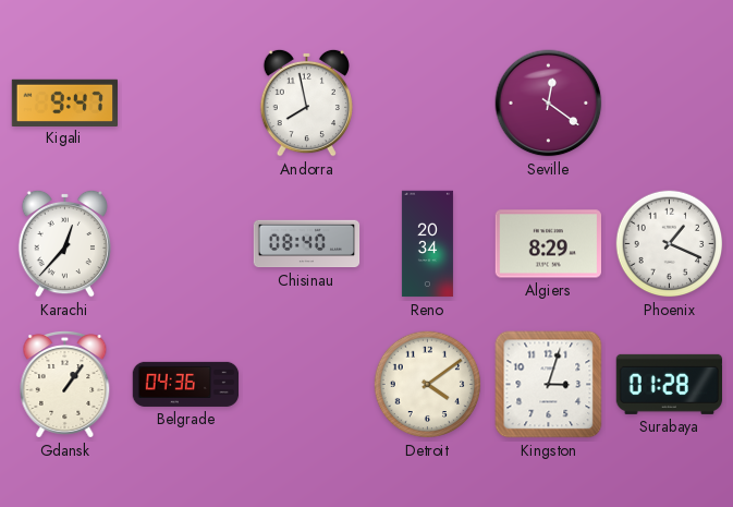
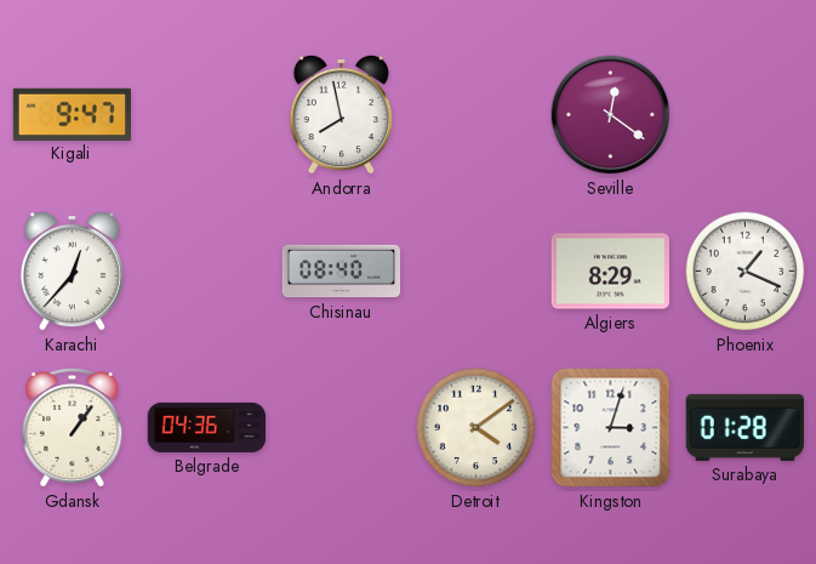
Reno: 20:34 -> none
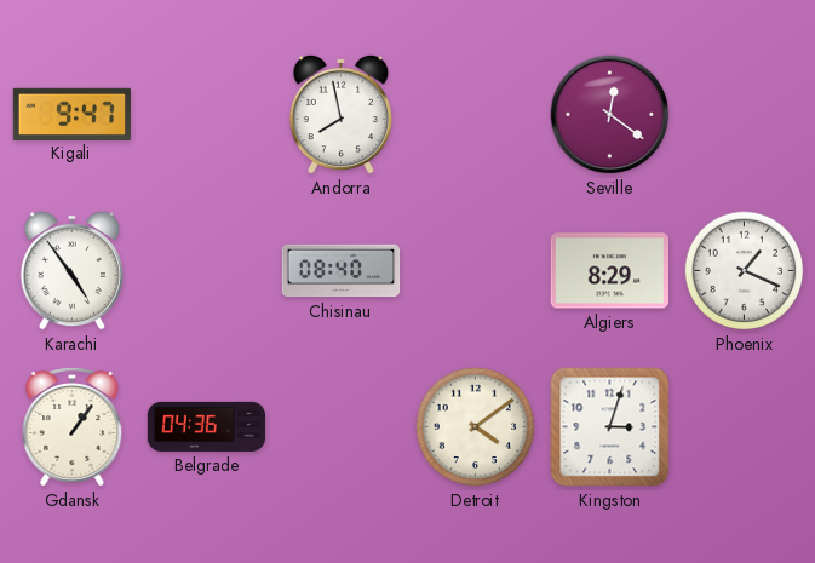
Karachi: 12:37 -> 4:54
Surabaya: 01:28 -> none
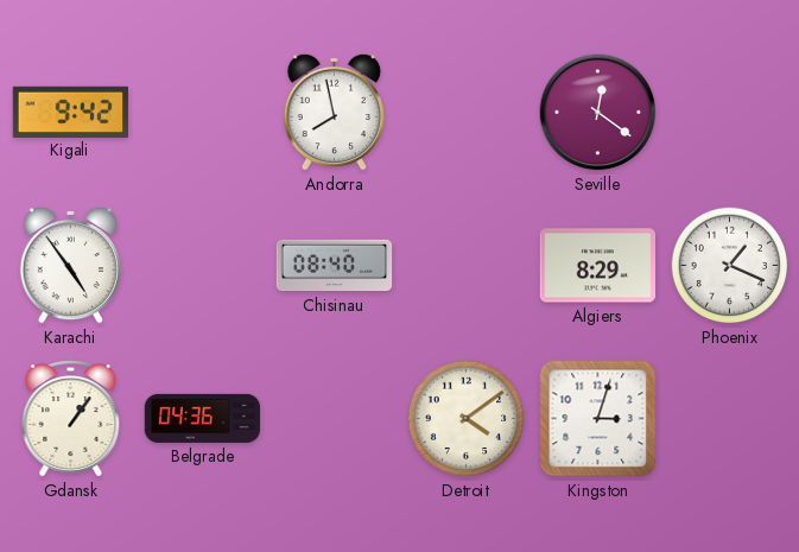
Kigali: 9:47 -> 9:42
